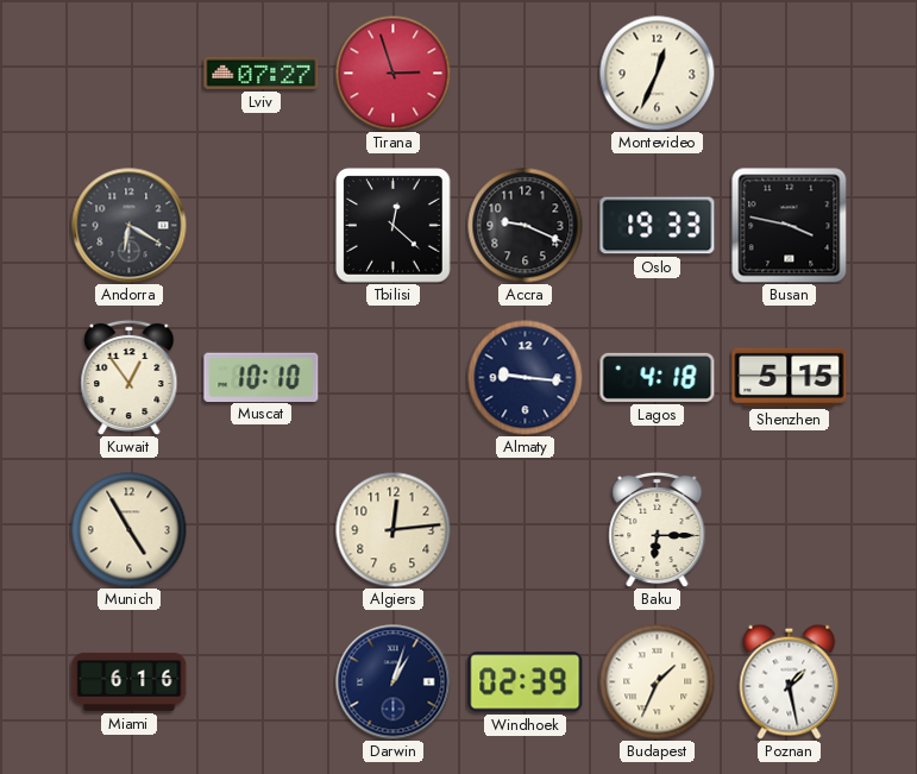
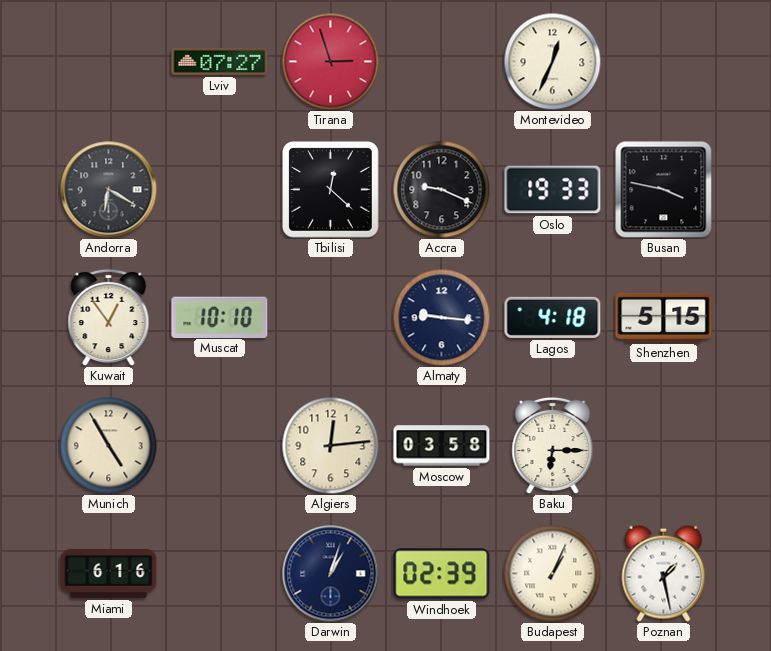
Moscow: none -> 03:58
Budapest: 1:34 -> 1:04
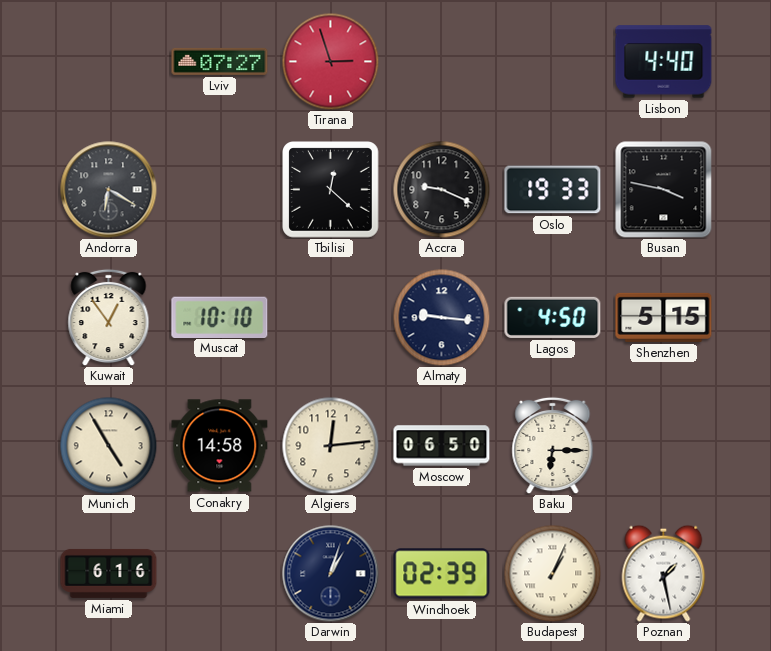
Montevideo: 12:34 -> none
Lisbon: none -> 4:40
Lagos: 4:18 -> 4:50
Conakry: none -> 14:58
Moscow: 03:58 -> 06:50
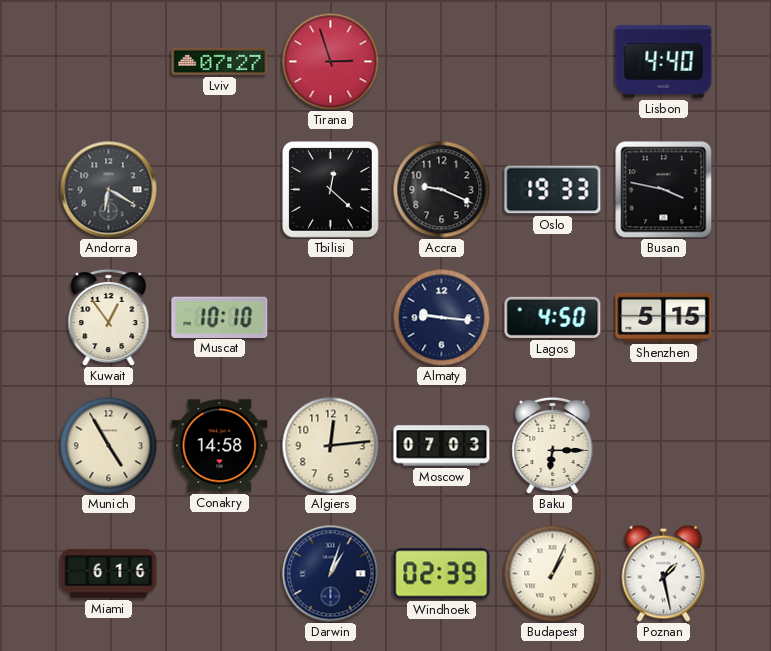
Moscow: 06:50 -> 07:03
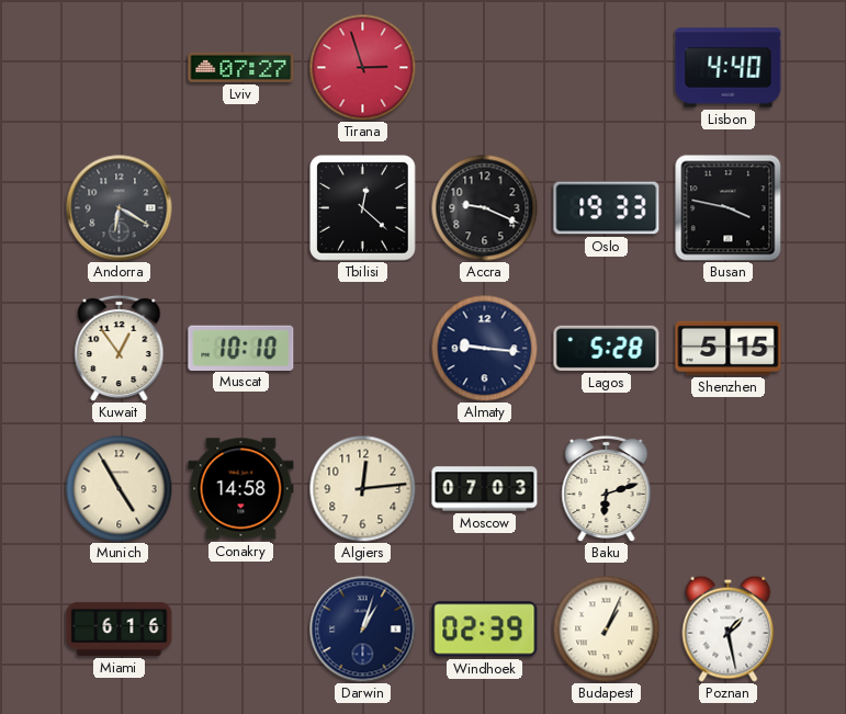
Lagos: 4:50 -> 5:28
Baku: 6:15 -> 6:12
